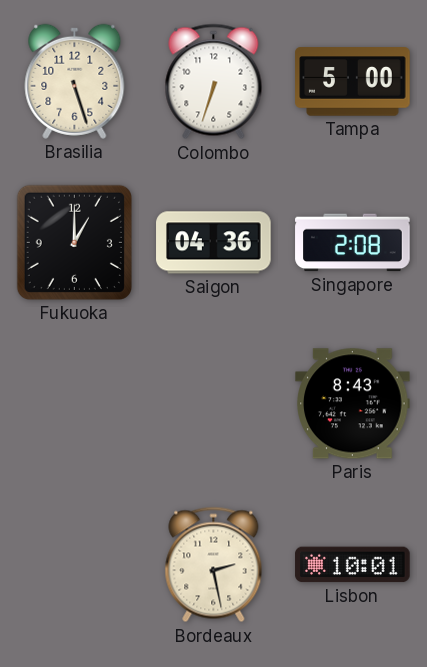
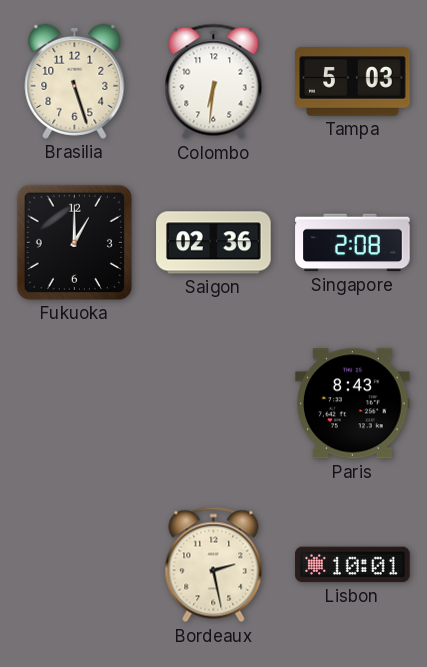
Colombo: 6:33 -> 6:31
Tampa: 5:00 -> 5:03
Saigon: 04:36 -> 02:36
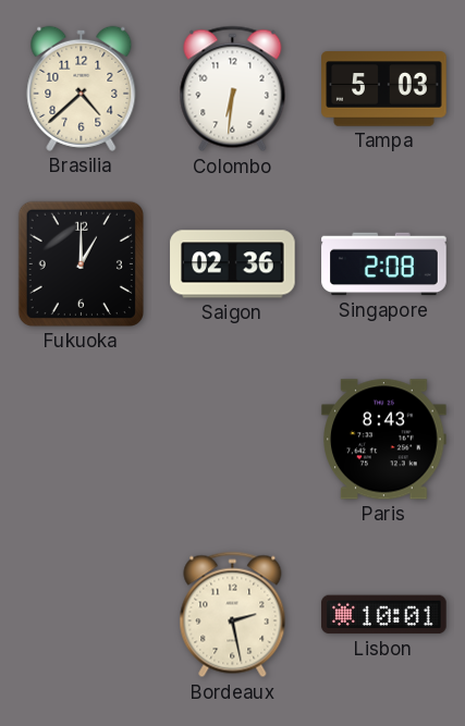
Brasilia: 5:27 -> 4:38
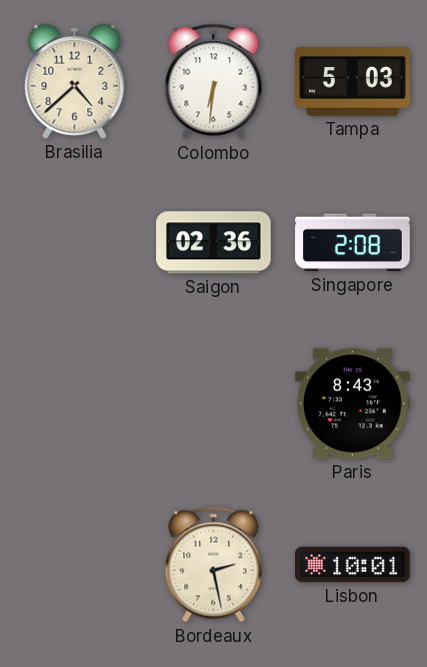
Fukuoka: 1:00 -> none
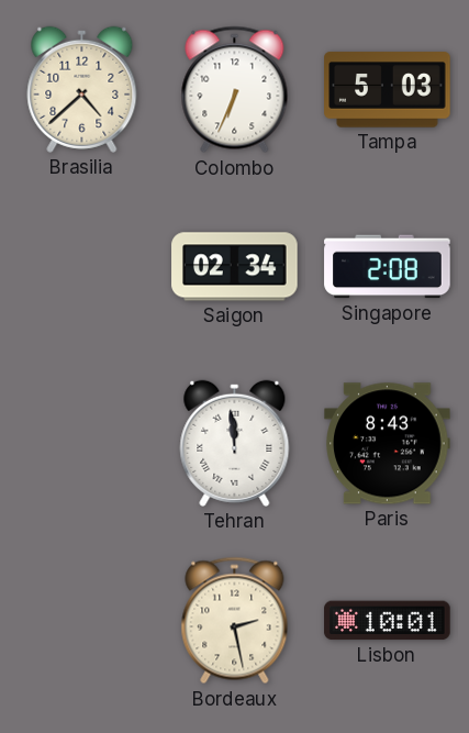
Colombo: 6:31 -> 6:34
Saigon: 02:36 -> 02:34
Tehran: none -> 11:59
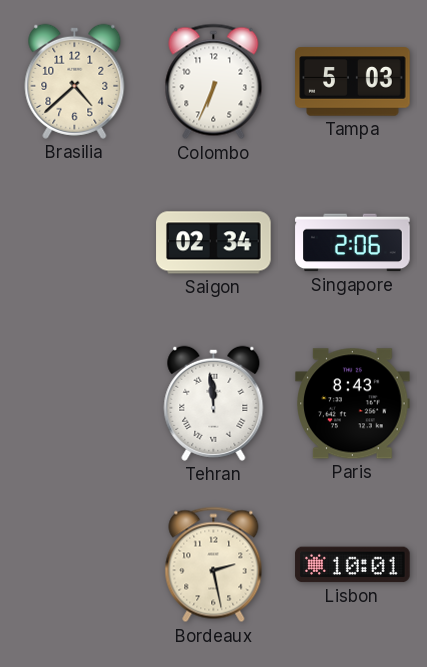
Singapore: 2:08 -> 2:06
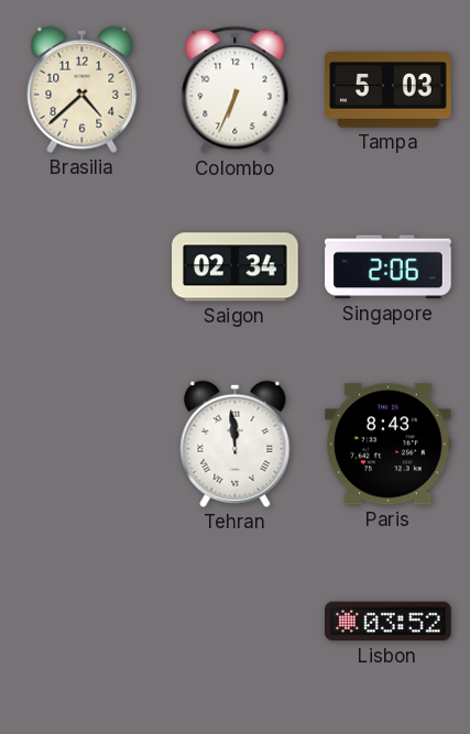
Bordeaux: 2:28 -> none
Lisbon: 10:01 -> 03:52
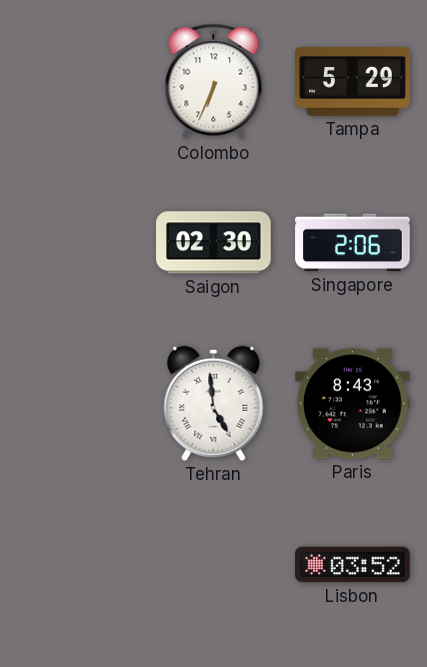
Brasilia: 4:38 -> none
Tampa: 5:03 -> 5:29
Saigon: 02:34 -> 02:30
Tehran: 11:59 -> 4:59
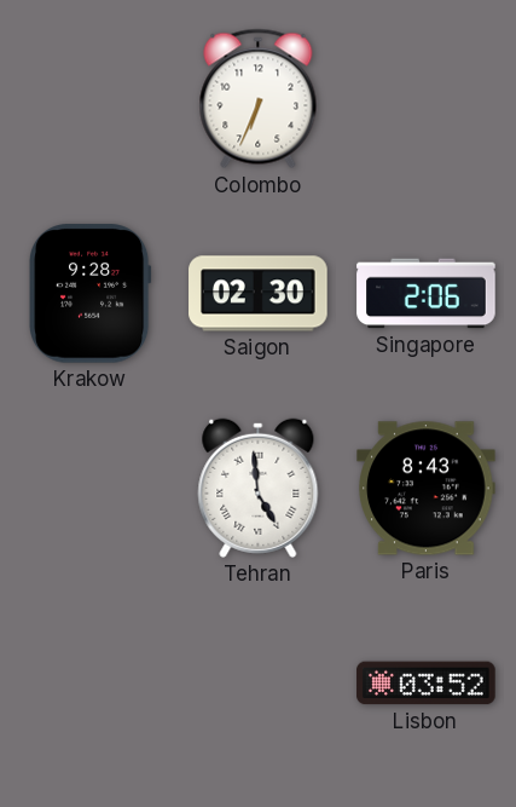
Tampa: 5:29 -> none
Krakow: none -> 9:28
